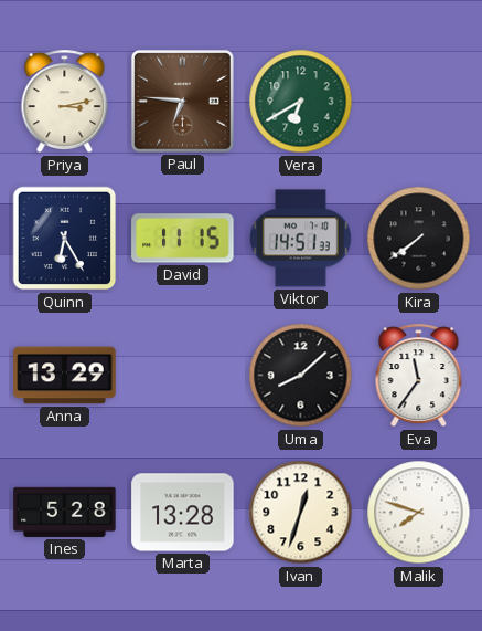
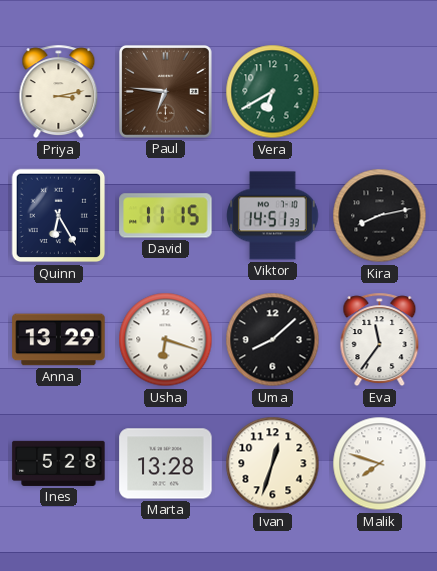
Kira: 7:39 -> 8:13
Usha: none -> 6:18
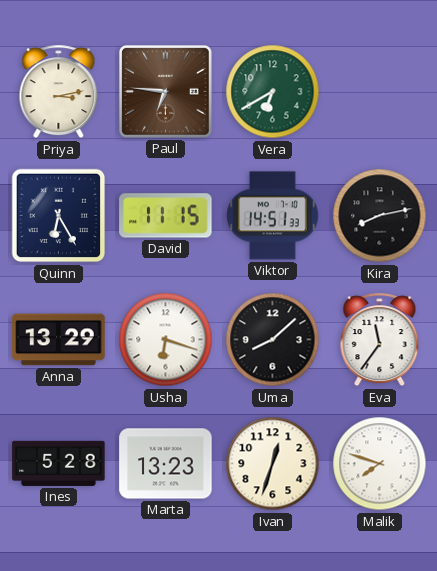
Marta: 13:28 -> 13:23
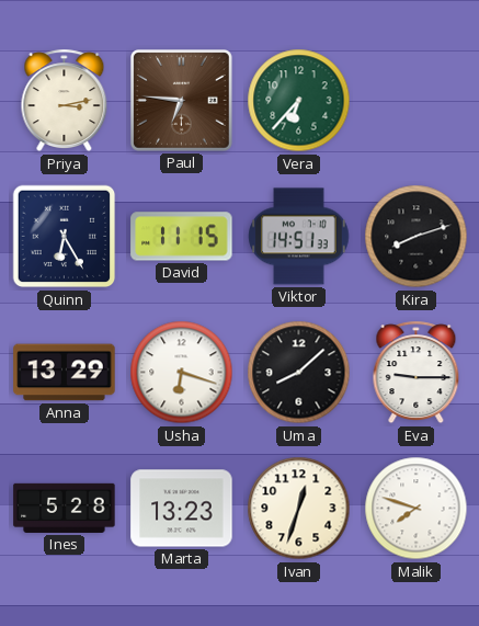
Vera: 6:40 -> 6:37
Kira: 8:13 -> 8:12
Eva: 11:36 -> 9:15
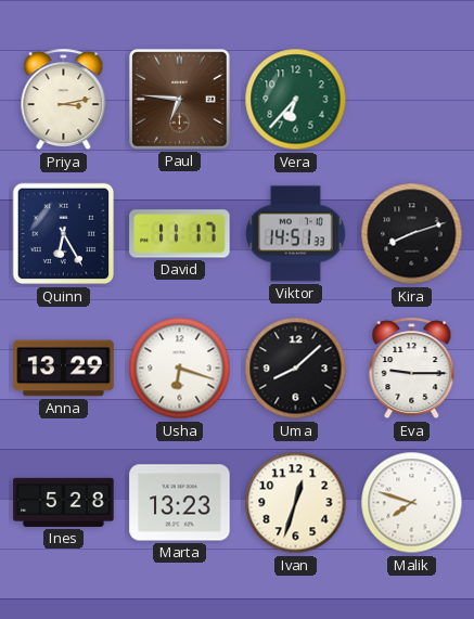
David: 11:15 -> 11:17
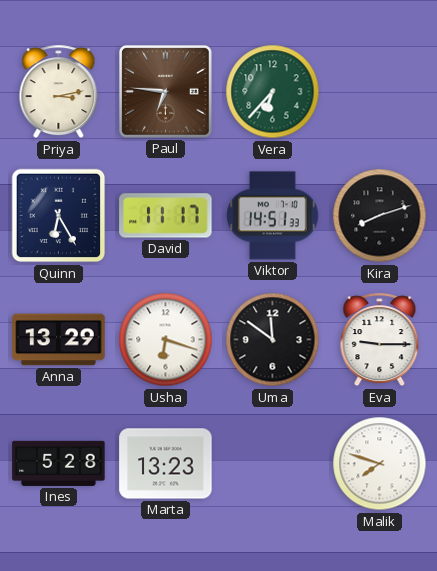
Uma: 8:08 -> 11:51
Ivan: 12:33 -> none
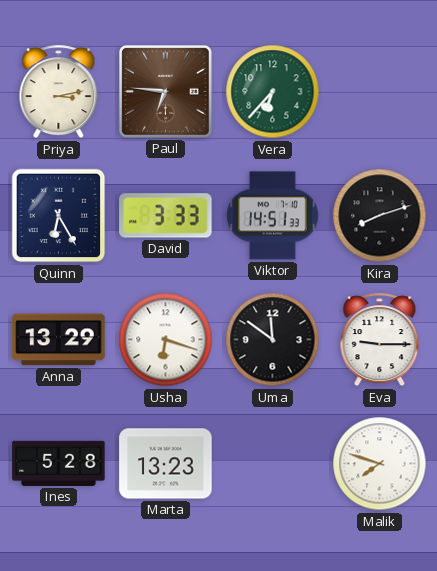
David: 11:17 -> 3:33
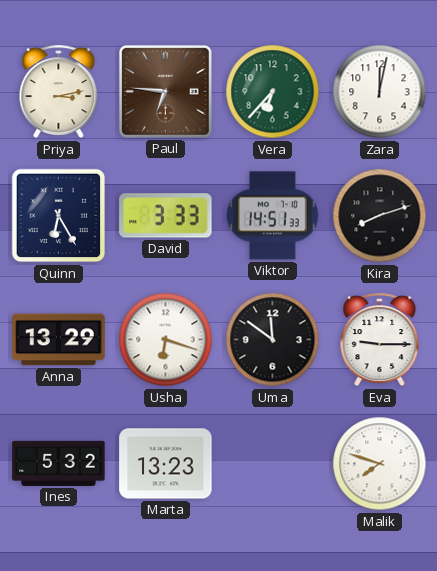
Zara: none -> 12:02
Ines: 5:28 -> 5:32
